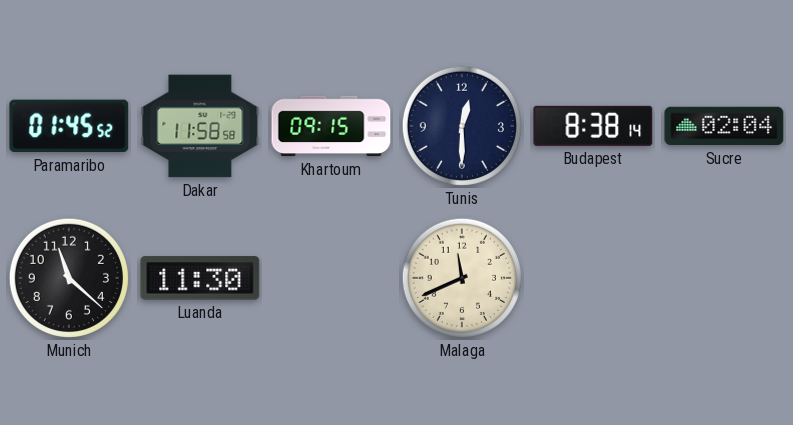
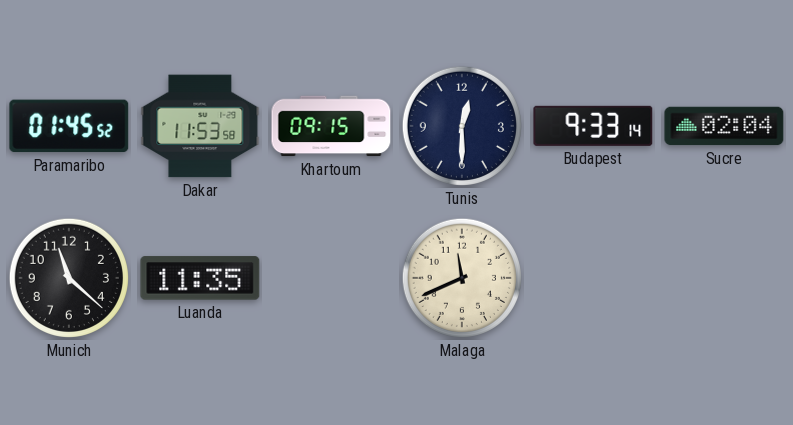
Dakar: 11:58 -> 11:53
Budapest: 8:38 -> 9:33
Luanda: 11:30 -> 11:35
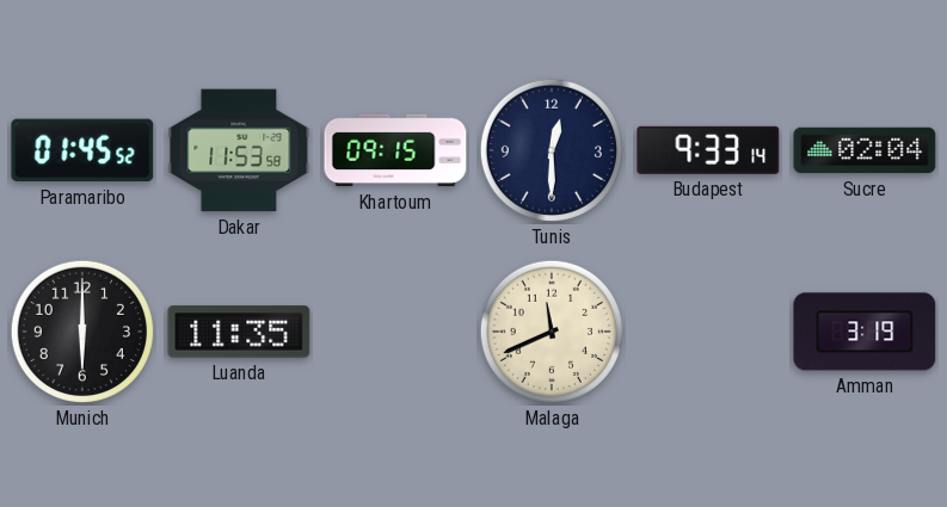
Munich: 11:22 -> 6:00
Amman: none -> 3:19
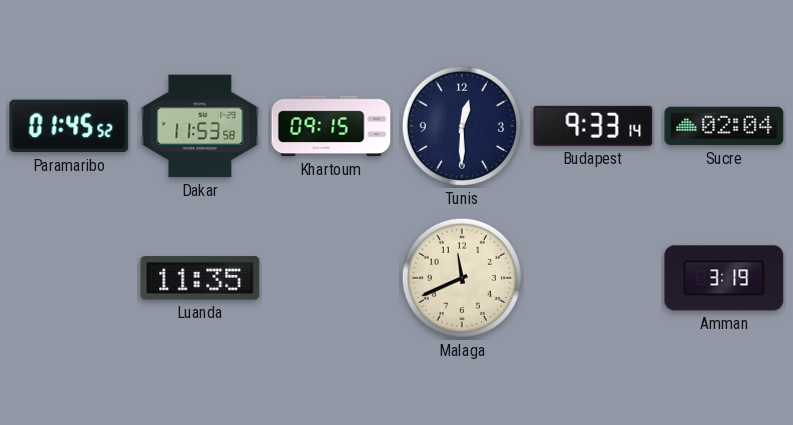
Munich: 6:00 -> none
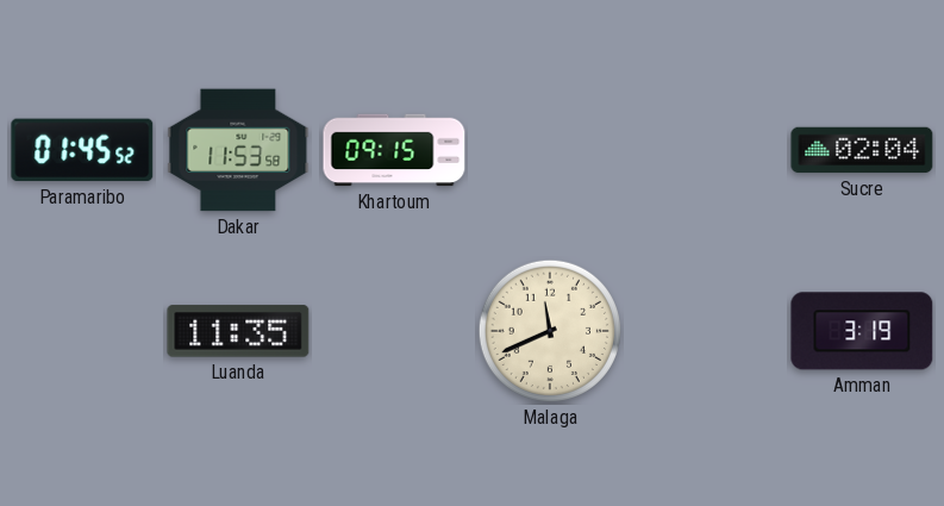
Tunis: 12:30 -> none
Budapest: 9:33 -> none
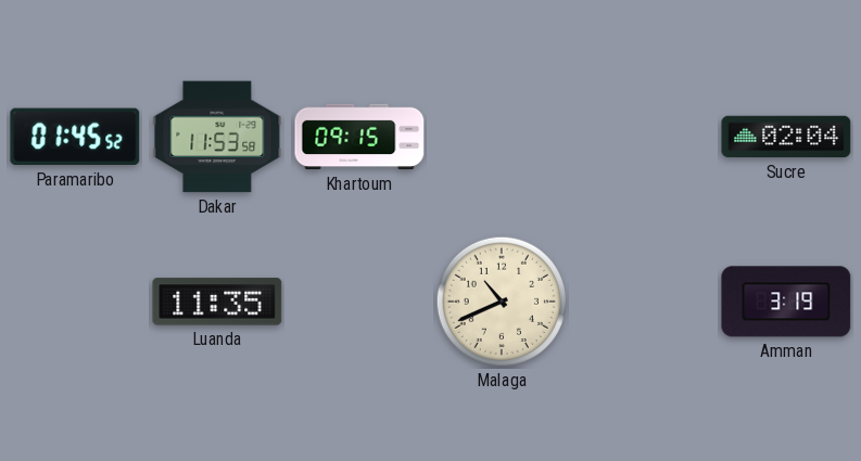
Malaga: 11:41 -> 10:41
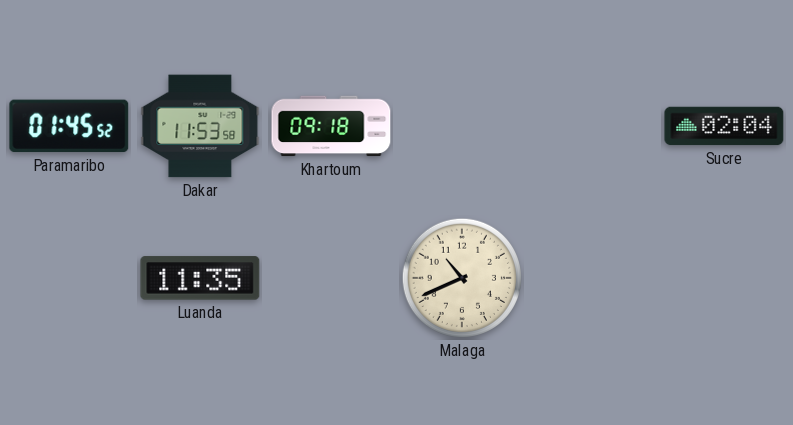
Khartoum: 09:15 -> 09:18
Amman: 3:19 -> none
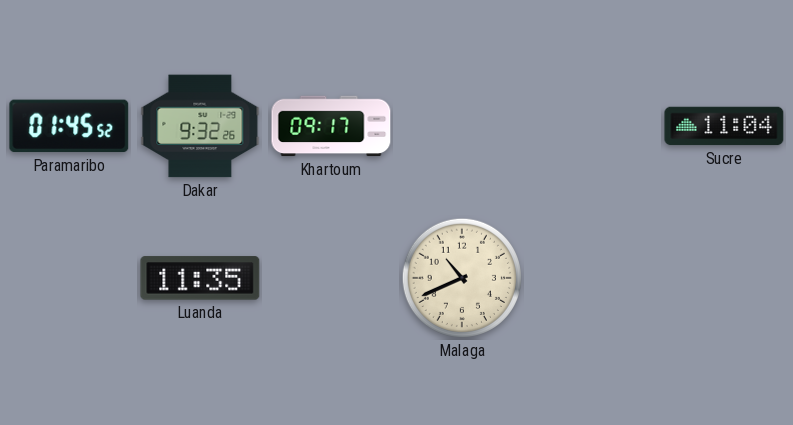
Dakar: 11:53 -> 9:32
Khartoum: 09:18 -> 09:17
Sucre: 02:04 -> 11:04
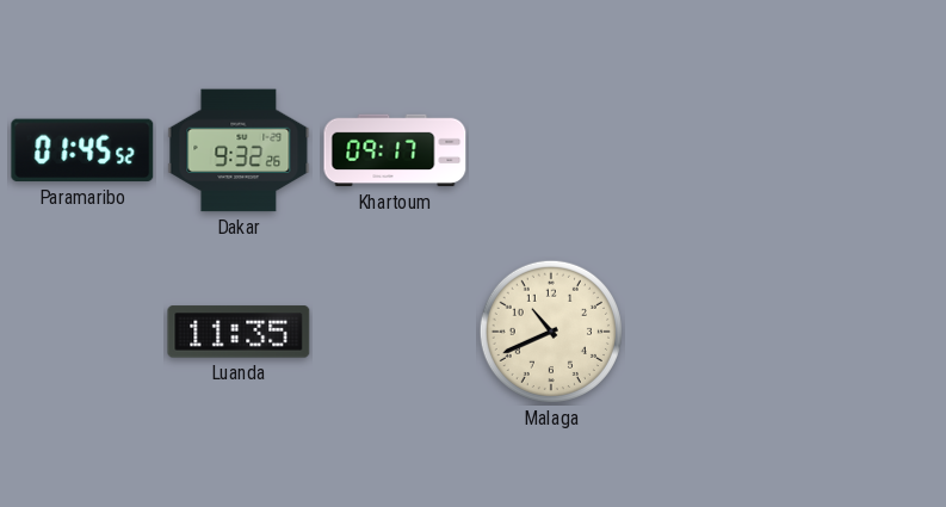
Sucre: 11:04 -> none
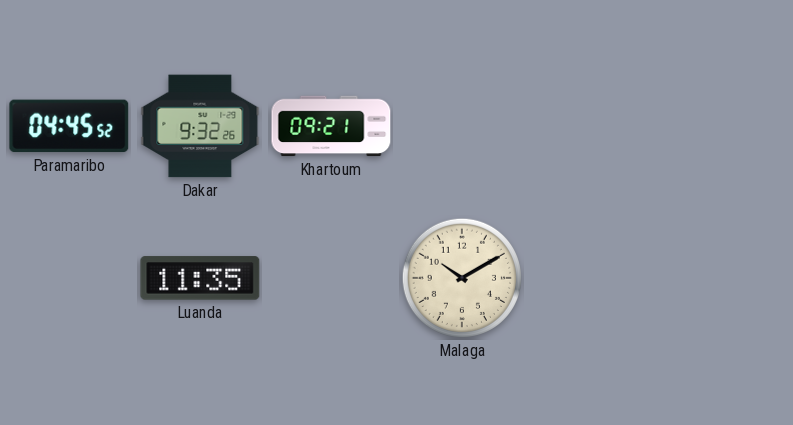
Paramaribo: 01:45 -> 04:45
Khartoum: 09:17 -> 09:21
Malaga: 10:41 -> 10:10
